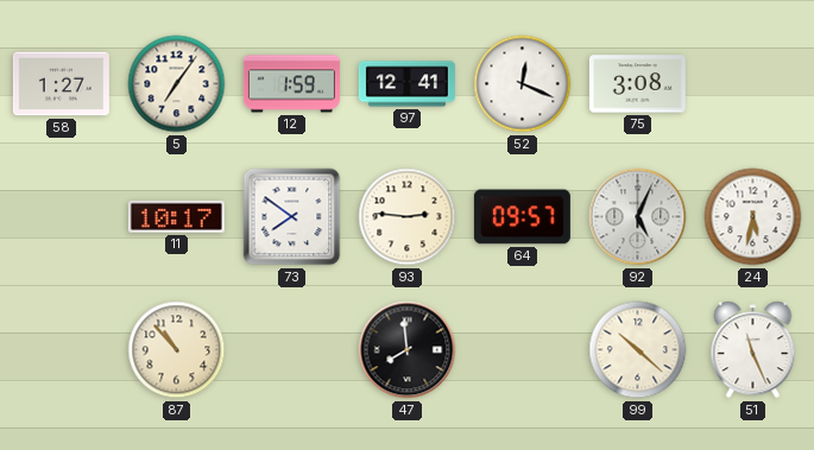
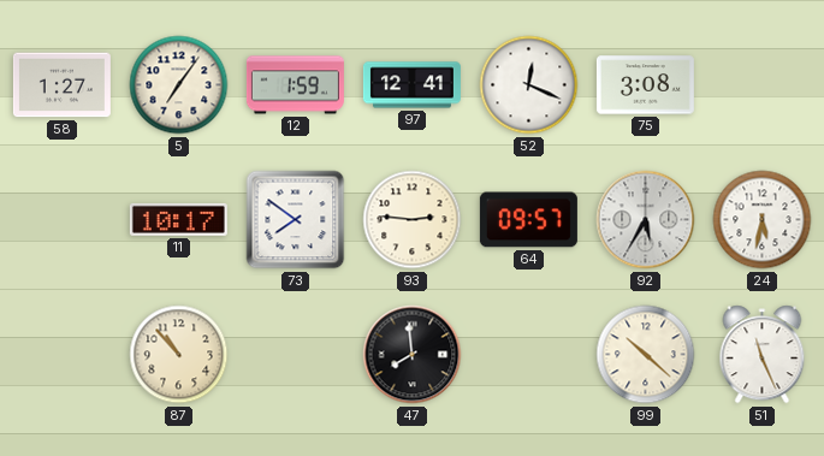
92: 5:04 -> 5:35
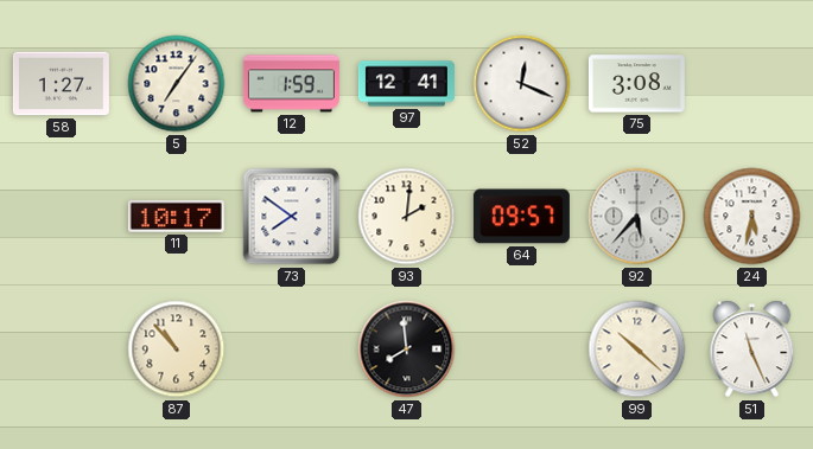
93: 2:46 -> 2:01
92: 5:35 -> 5:37
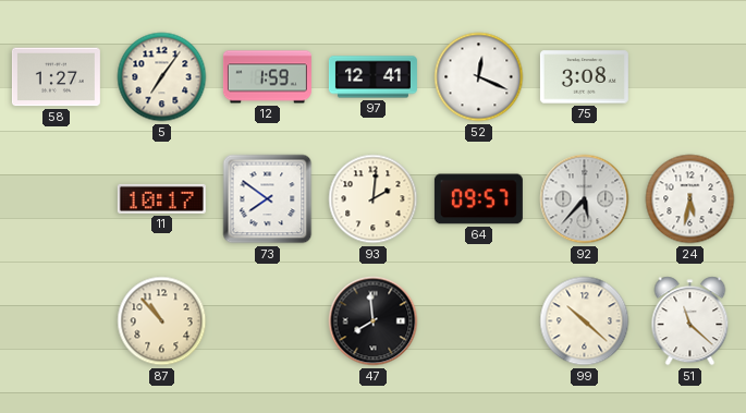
51: 11:26 -> 11:22
